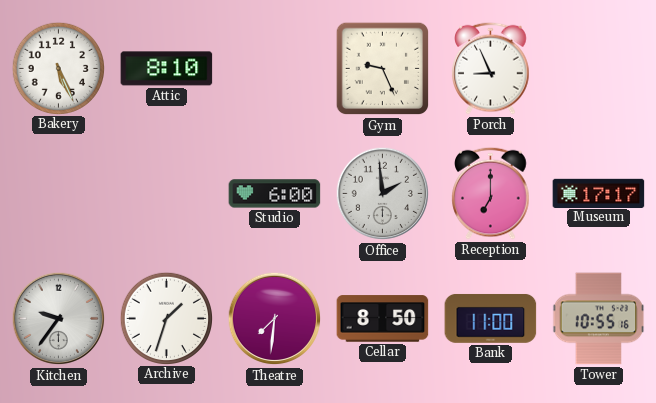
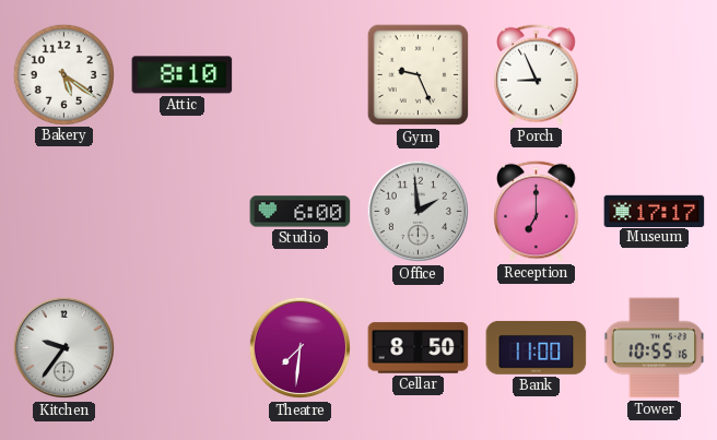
Bakery: 5:26 -> 5:21
Archive: 1:33 -> none
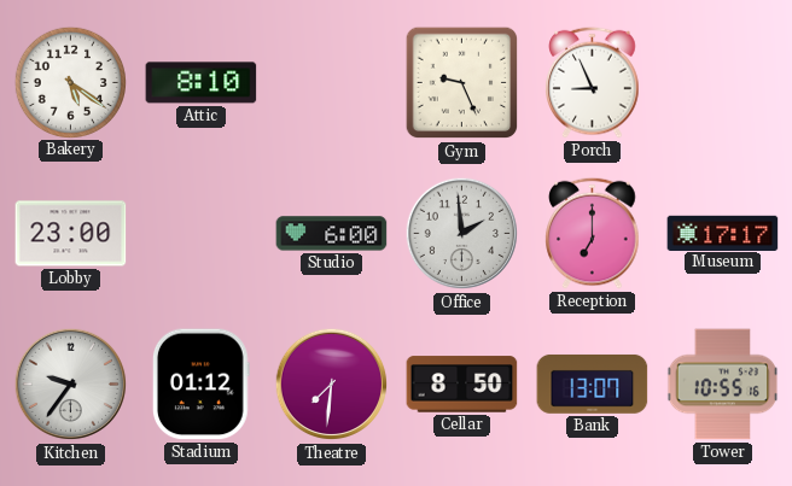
Lobby: none -> 23:00
Stadium: none -> 01:12
Bank: 11:00 -> 13:07
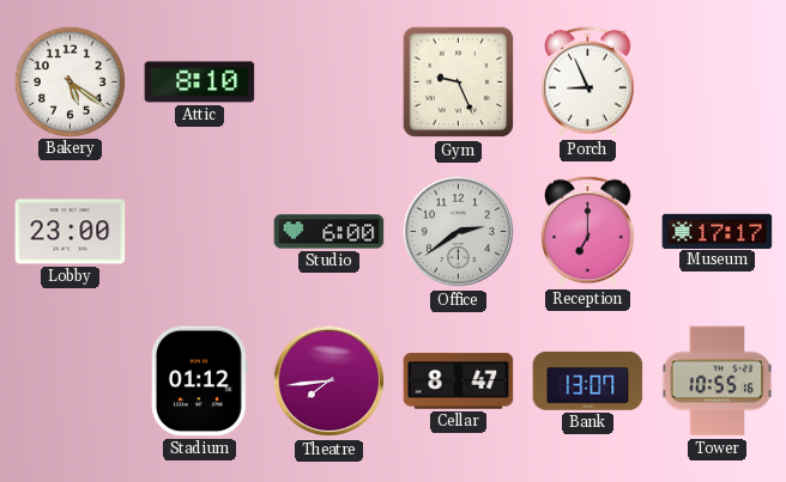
Office: 1:59 -> 2:39
Kitchen: 9:36 -> none
Theatre: 7:31 -> 7:44
Cellar: 8:50 -> 8:47
